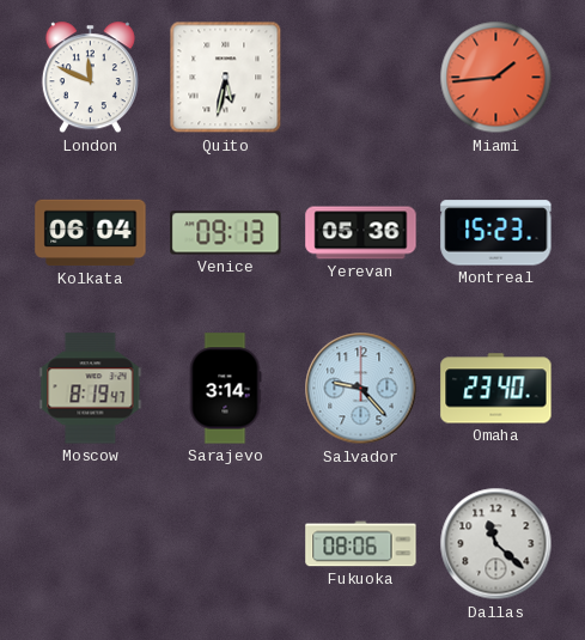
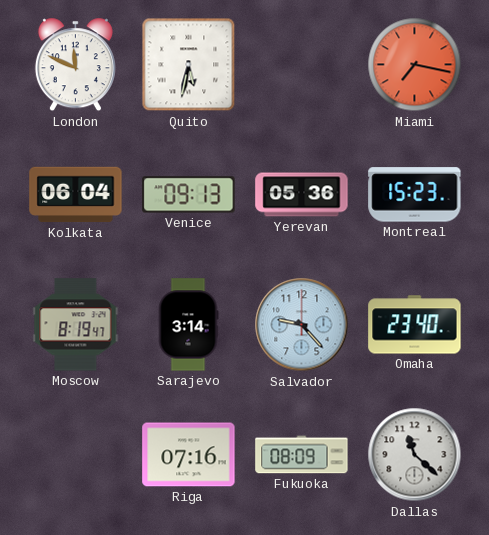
Miami: 1:44 -> 7:17
Riga: none -> 07:16
Fukuoka: 08:06 -> 08:09
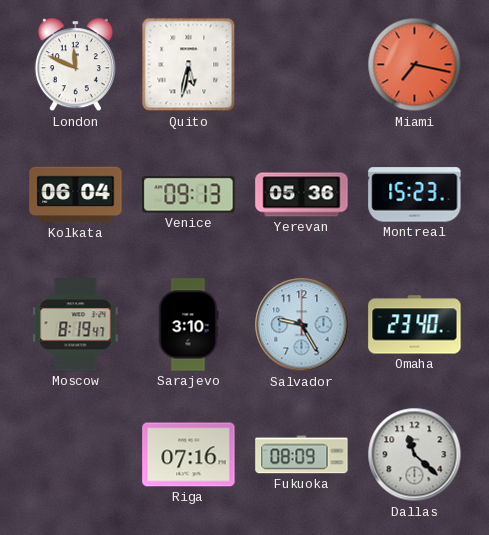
Sarajevo: 3:14 -> 3:10
Salvador: 9:23 -> 9:25
